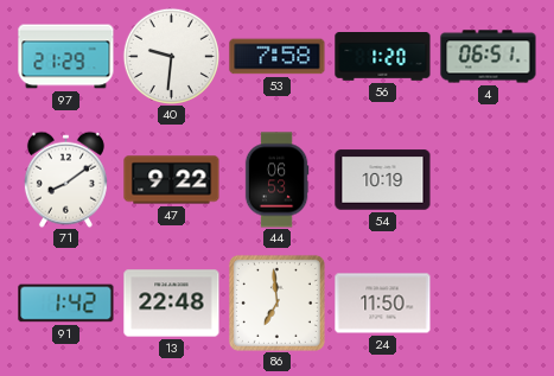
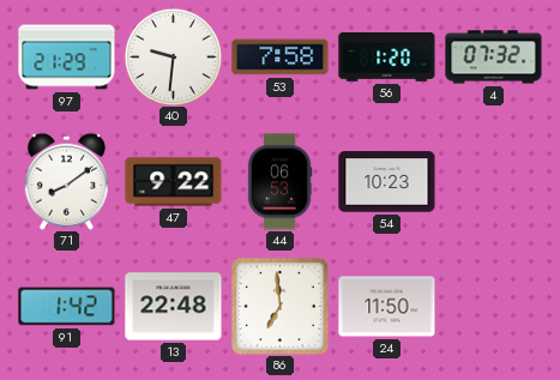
4: 06:51 -> 07:32
54: 10:19 -> 10:23
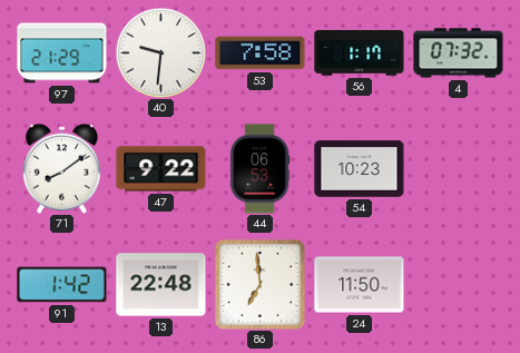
56: 1:20 -> 1:17
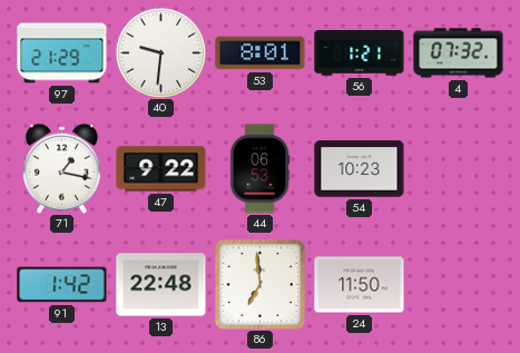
53: 7:58 -> 8:01
56: 1:17 -> 1:21
71: 8:09 -> 1:17
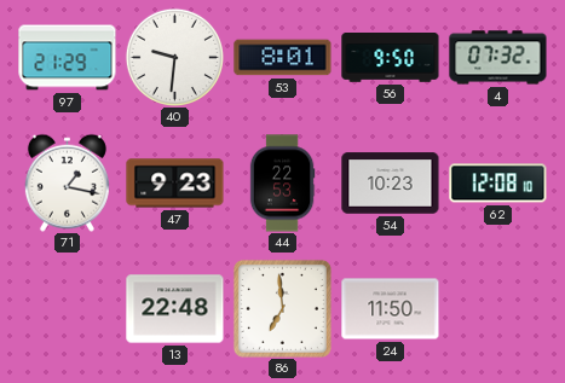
56: 1:21 -> 9:50
47: 9:22 -> 9:23
44: 06:53 -> 22:53
62: none -> 12:08
91: 1:42 -> none
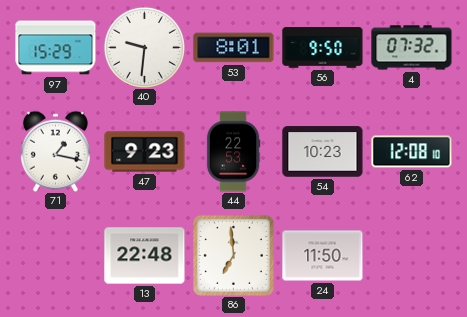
97: 21:29 -> 15:29
